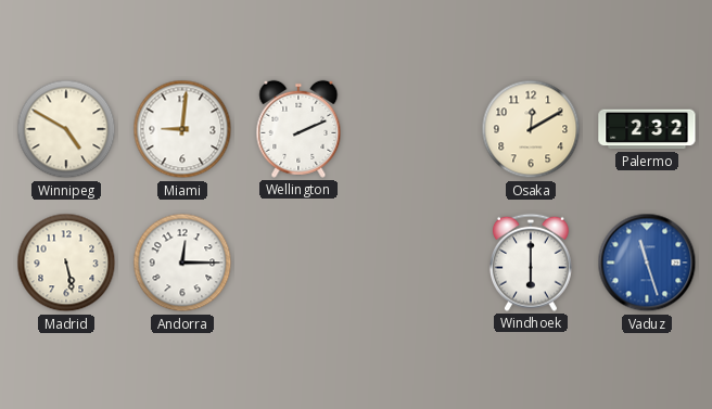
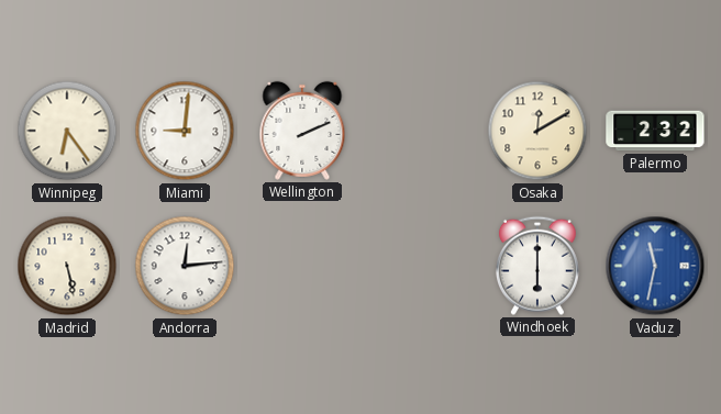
Winnipeg: 4:50 -> 6:24
Andorra: 12:15 -> 12:14
Vaduz: 11:27 -> 11:32
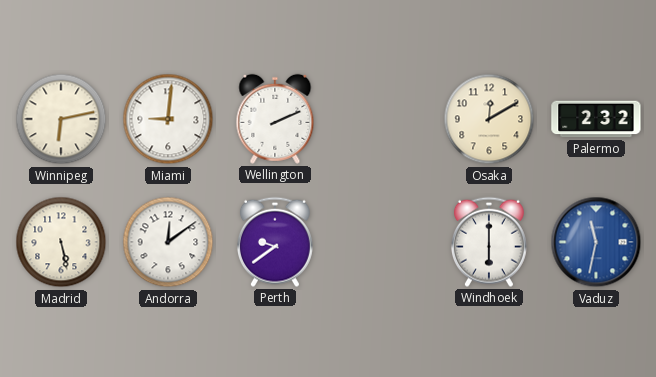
Winnipeg: 6:24 -> 6:13
Andorra: 12:14 -> 12:09
Perth: none -> 9:39
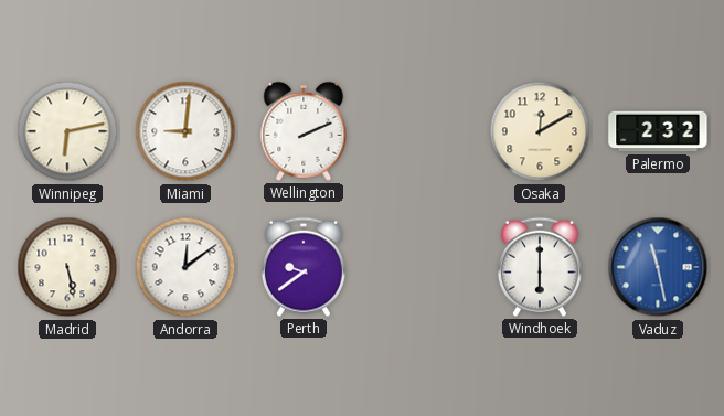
Vaduz: 11:32 -> 11:28
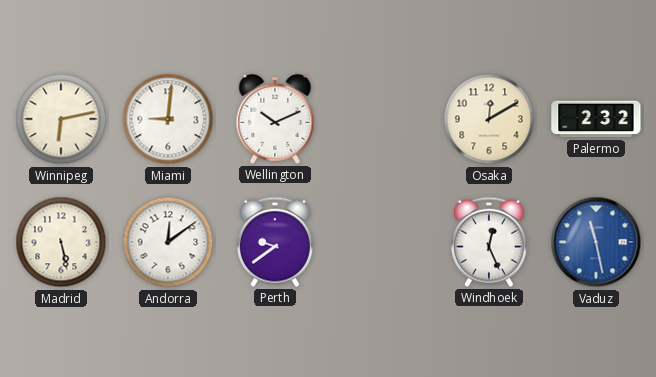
Wellington: 2:11 -> 10:11
Windhoek: 6:00 -> 12:26
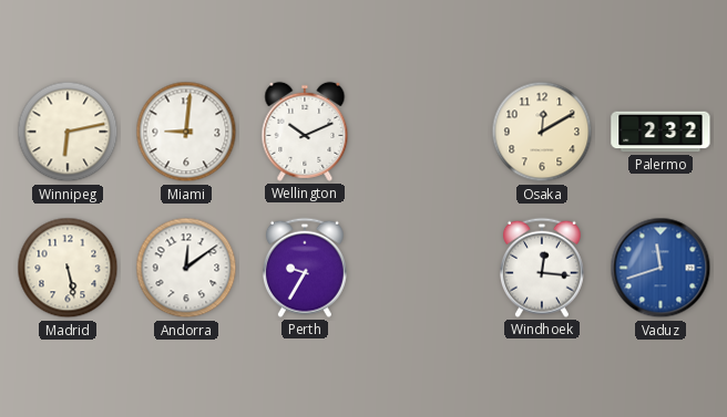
Perth: 9:39 -> 9:35
Windhoek: 12:26 -> 12:16
Vaduz: 11:28 -> 11:42
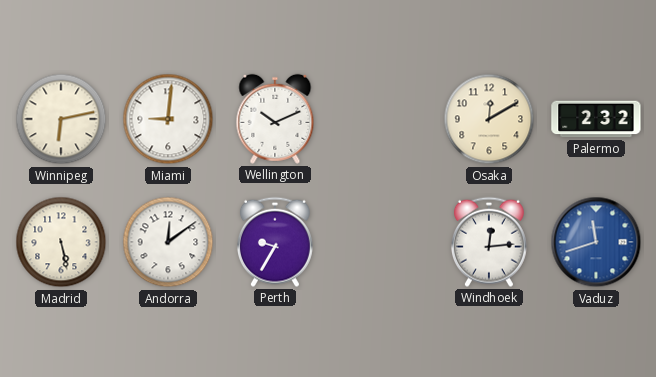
Windhoek: 12:16 -> 12:14
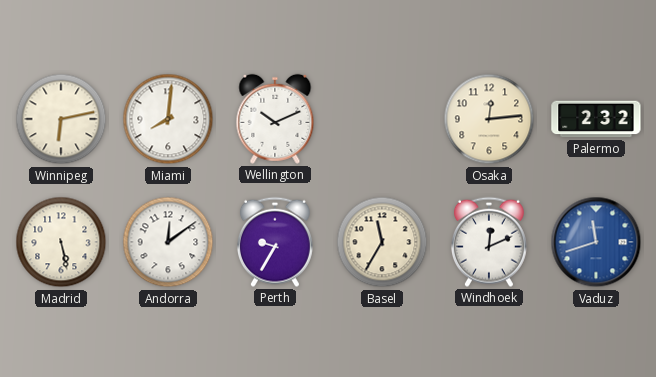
Miami: 9:01 -> 8:01
Osaka: 12:10 -> 12:14
Basel: none -> 11:35
Windhoek: 12:14 -> 12:11
